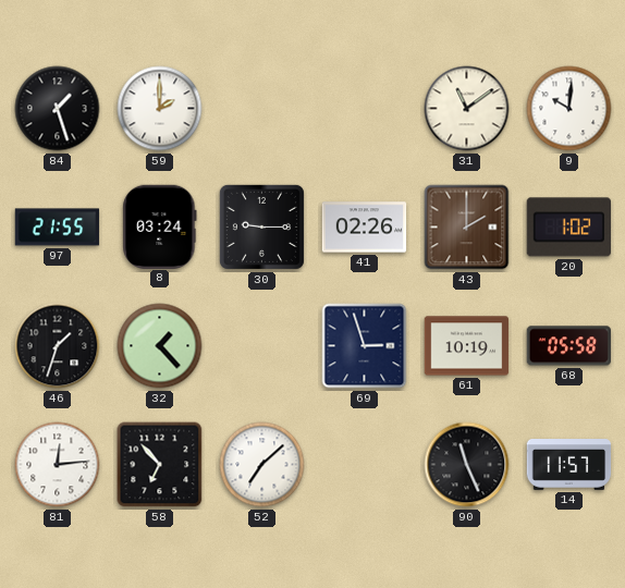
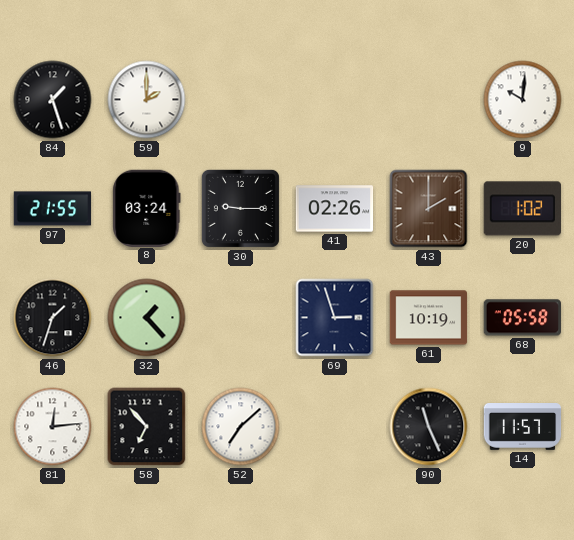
31: 11:09 -> none
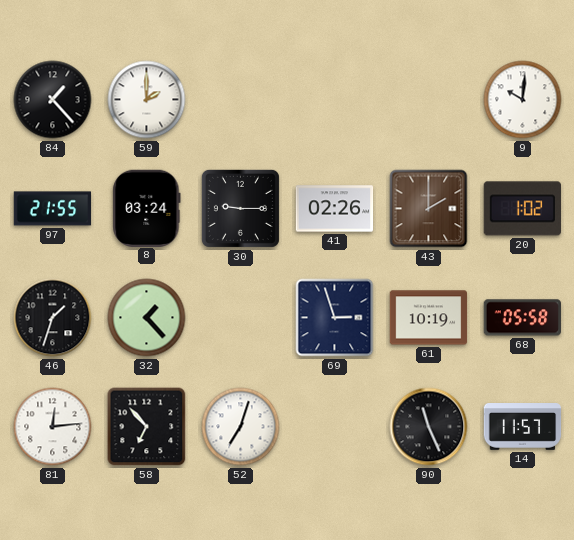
84: 1:27 -> 1:23
52: 7:08 -> 7:03
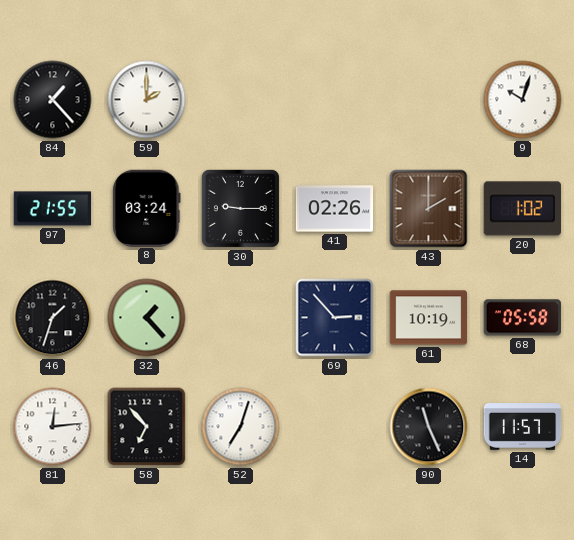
9: 10:01 -> 10:03
69: 2:57 -> 2:53
